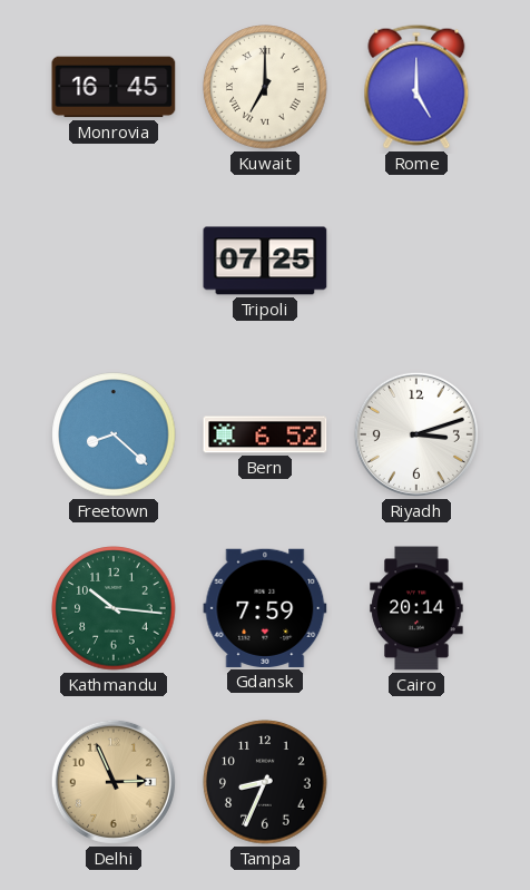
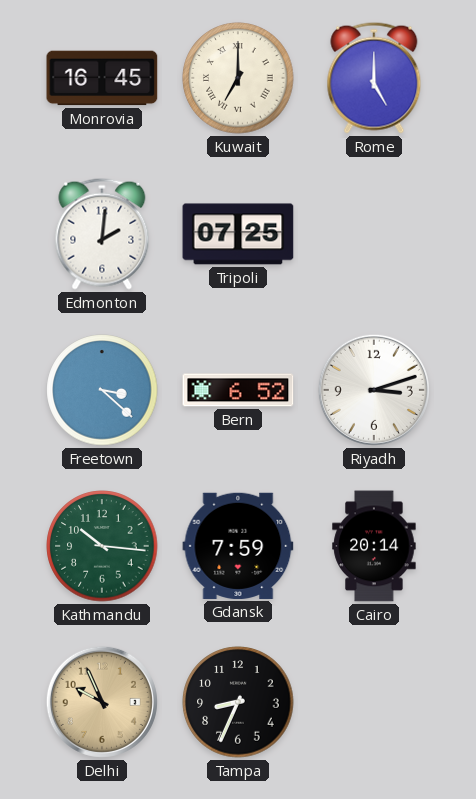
Edmonton: none -> 2:01
Freetown: 8:22 -> 3:22
Delhi: 2:56 -> 9:56
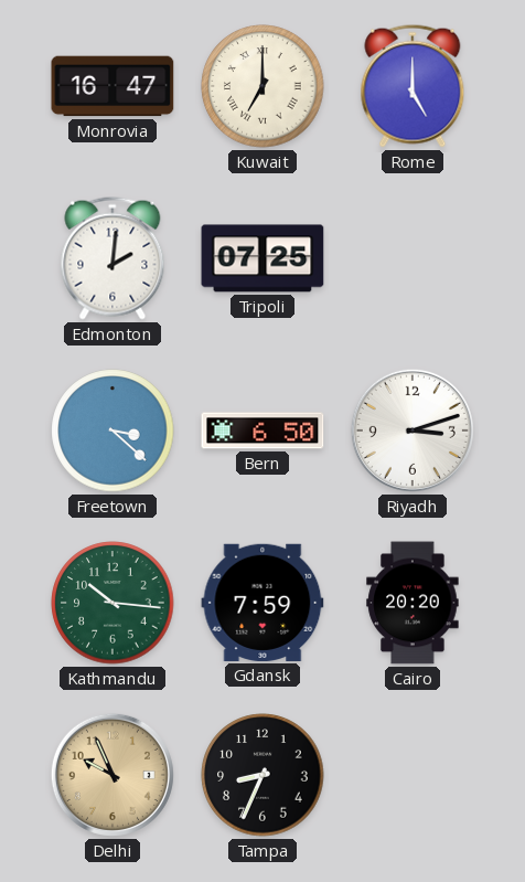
Monrovia: 16:45 -> 16:47
Bern: 6:52 -> 6:50
Cairo: 20:14 -> 20:20
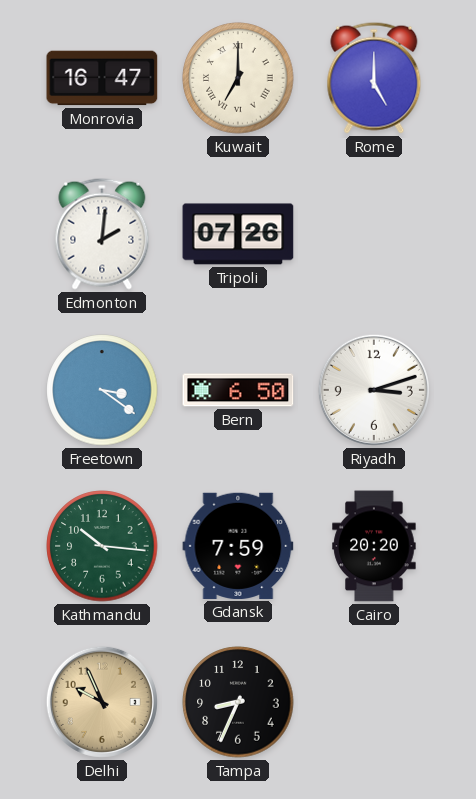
Tripoli: 07:25 -> 07:26
Freetown: 3:22 -> 3:21
